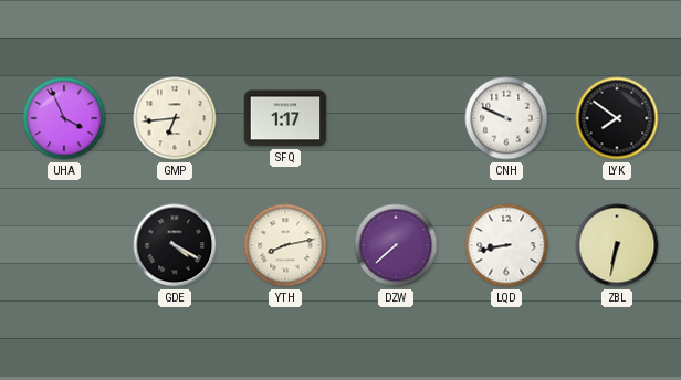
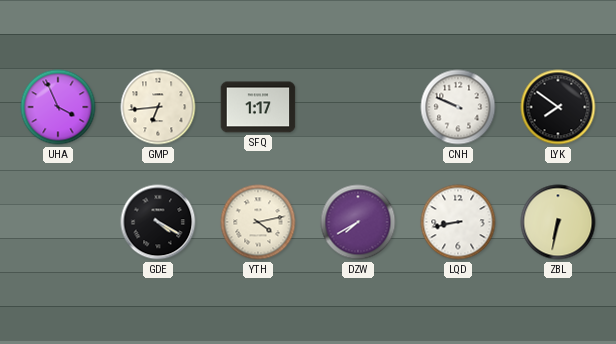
YTH: 8:13 -> 4:13
DZW: 7:38 -> 7:40
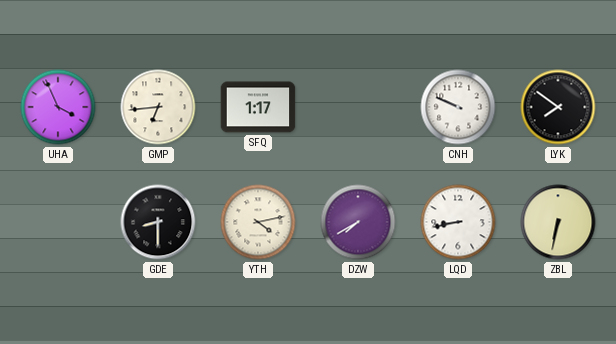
GDE: 4:20 -> 8:30
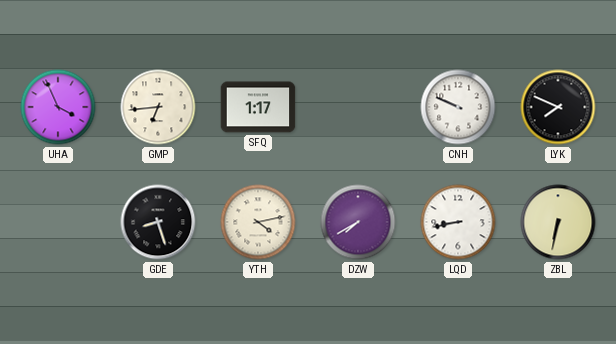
LYK: 7:51 -> 7:49
GDE: 8:30 -> 8:27
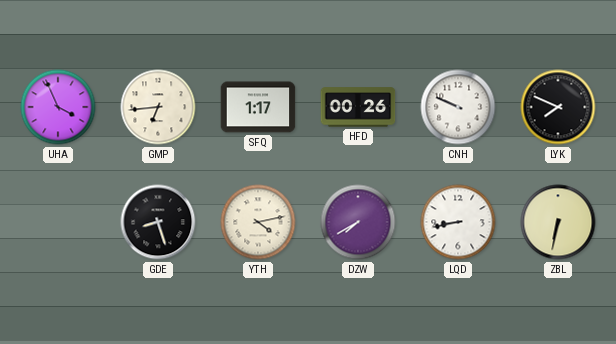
HFD: none -> 00:26
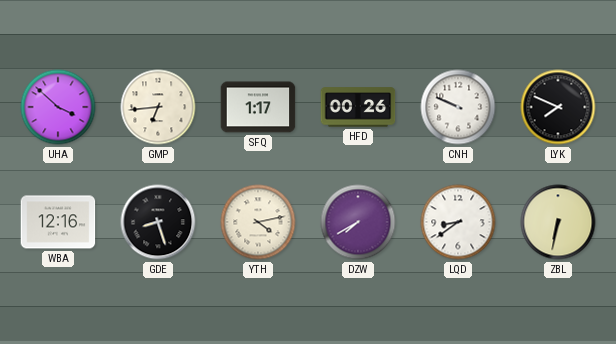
UHA: 3:56 -> 3:52
WBA: none -> 12:16
LQD: 8:43 -> 8:39
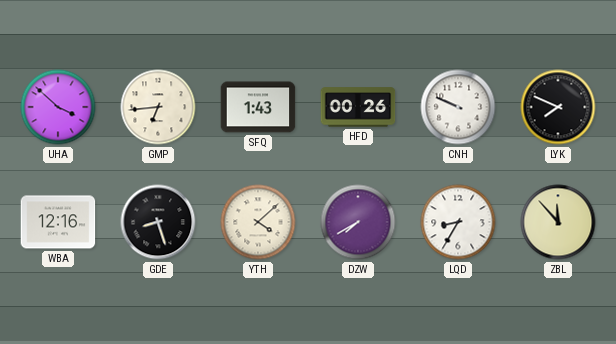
SFQ: 1:17 -> 1:43
YTH: 4:13 -> 4:08
LQD: 8:39 -> 8:35
ZBL: 6:32 -> 11:53
